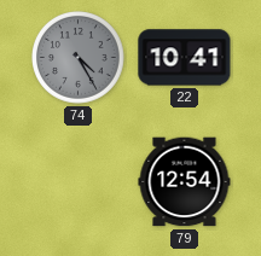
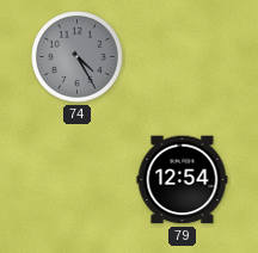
22: 10:41 -> none
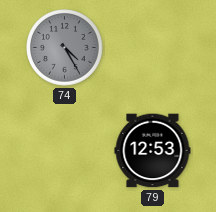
79: 12:54 -> 12:53
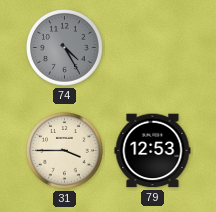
31: none -> 3:45
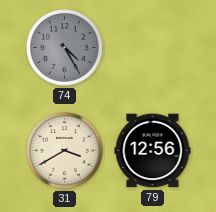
31: 3:45 -> 3:40
79: 12:53 -> 12:56
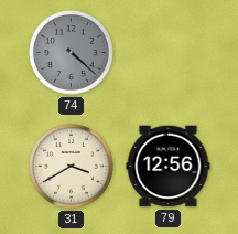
74: 4:25 -> 4:22
